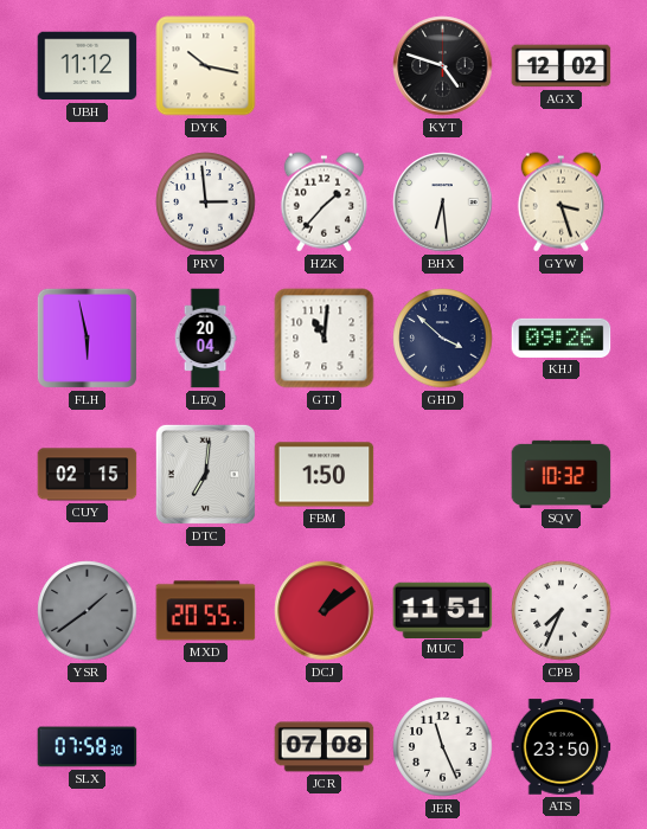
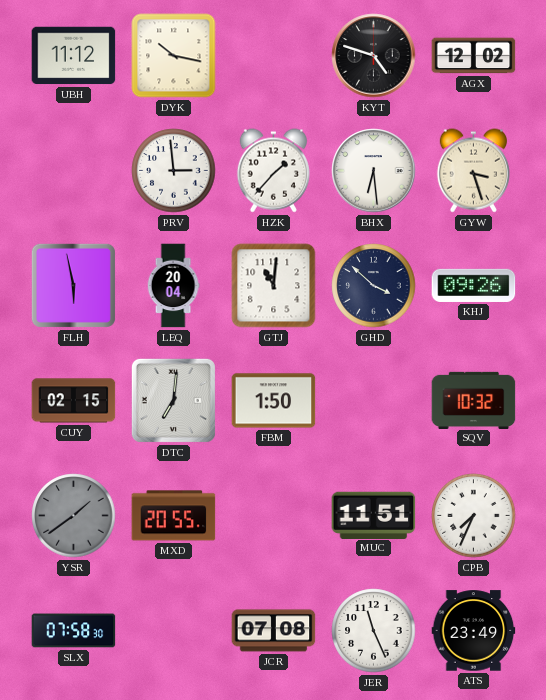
DCJ: 1:09 -> none
ATS: 23:50 -> 23:49
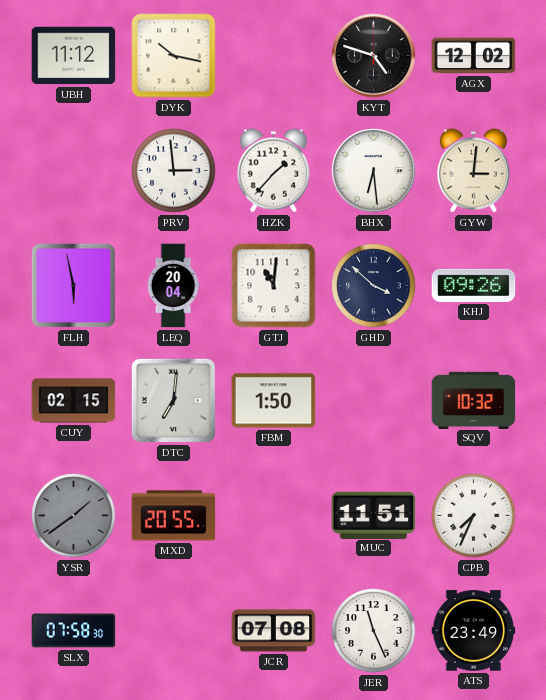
GYW: 3:27 -> 3:01
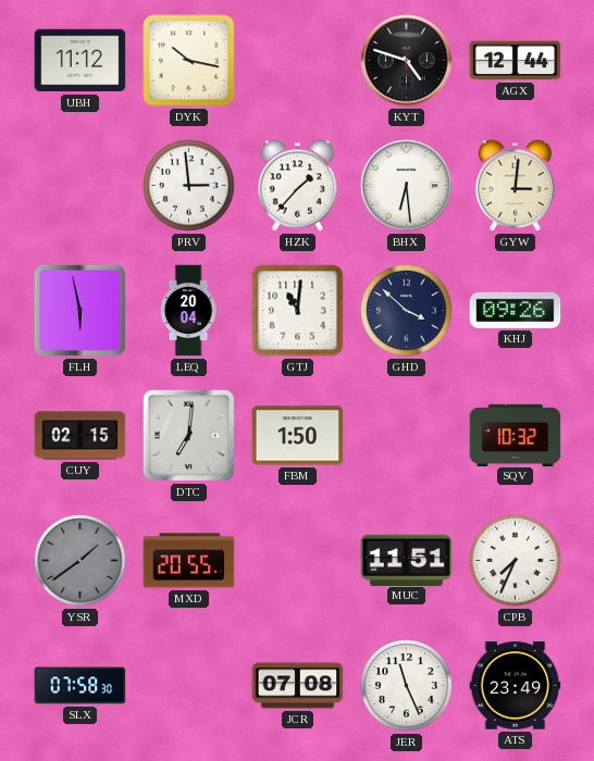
AGX: 12:02 -> 12:44
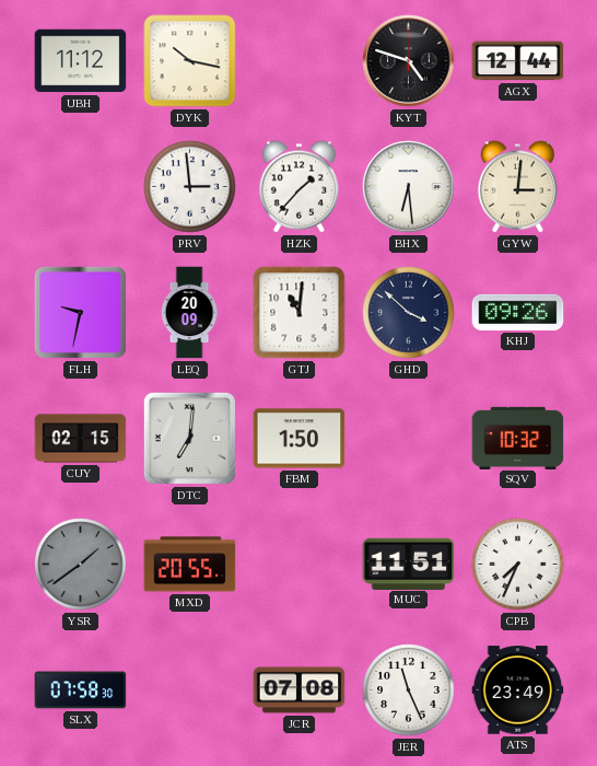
FLH: 5:58 -> 9:32
LEQ: 20:04 -> 20:09
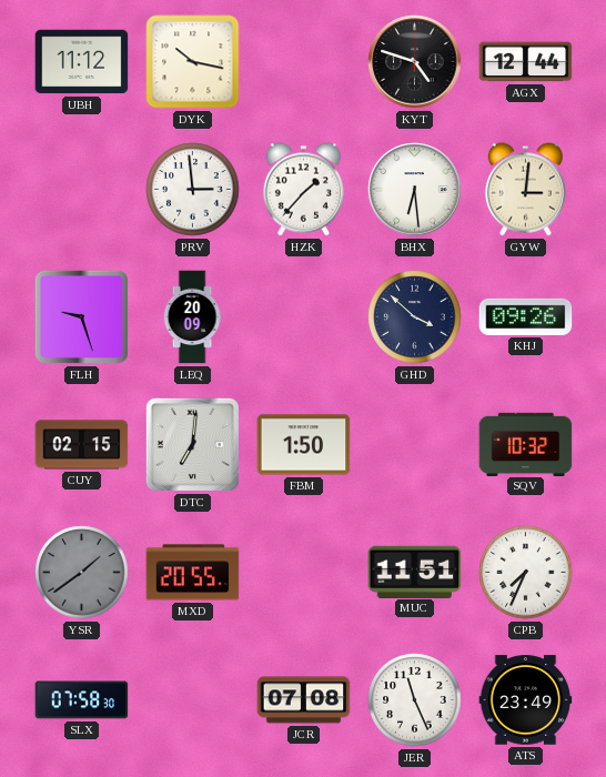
FLH: 9:32 -> 9:27
GTJ: 11:01 -> none
